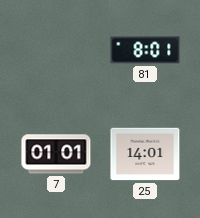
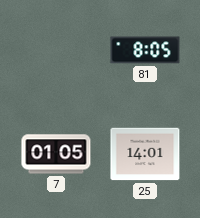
81: 8:01 -> 8:05
7: 01:01 -> 01:05
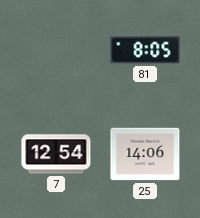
7: 01:05 -> 12:54
25: 14:01 -> 14:06
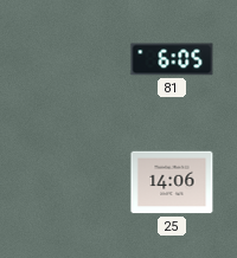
81: 8:05 -> 6:05
7: 12:54 -> none
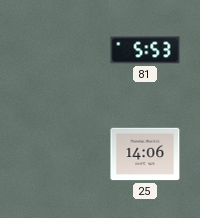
81: 6:05 -> 5:53
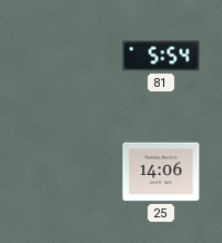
81: 5:53 -> 5:54
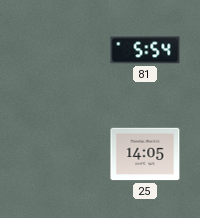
25: 14:06 -> 14:05
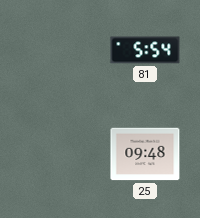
25: 14:05 -> 09:48
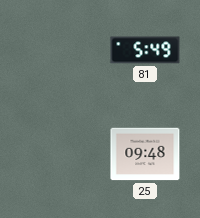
81: 5:54 -> 5:49
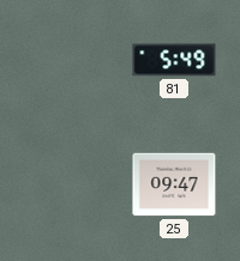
25: 09:48 -> 09:47
